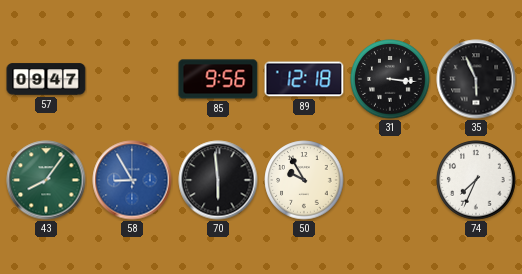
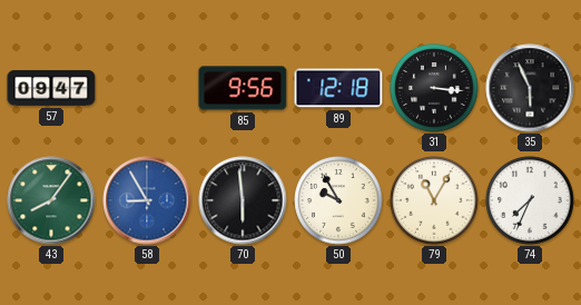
79: none -> 11:05
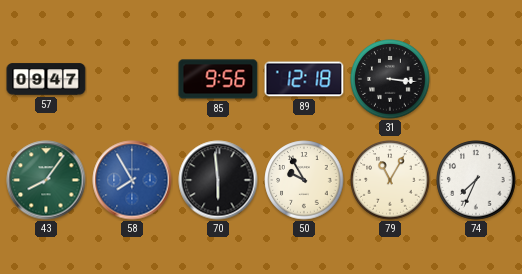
35: 5:56 -> none
58: 8:55 -> 7:55
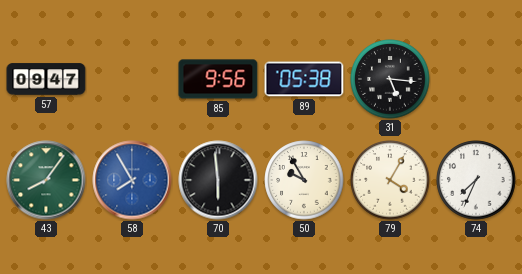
89: 12:18 -> 05:38
31: 3:16 -> 5:16
79: 11:05 -> 4:05
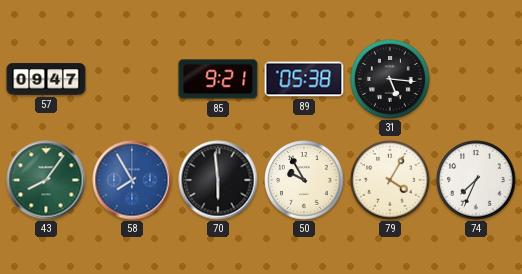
85: 9:56 -> 9:21
